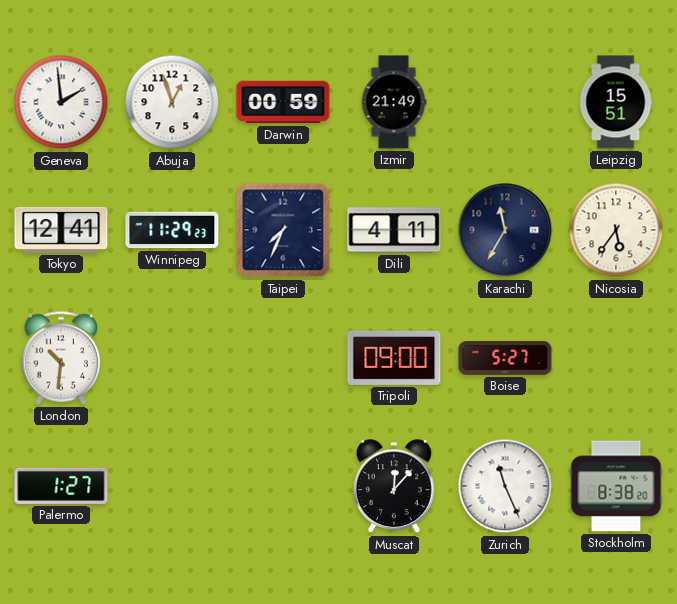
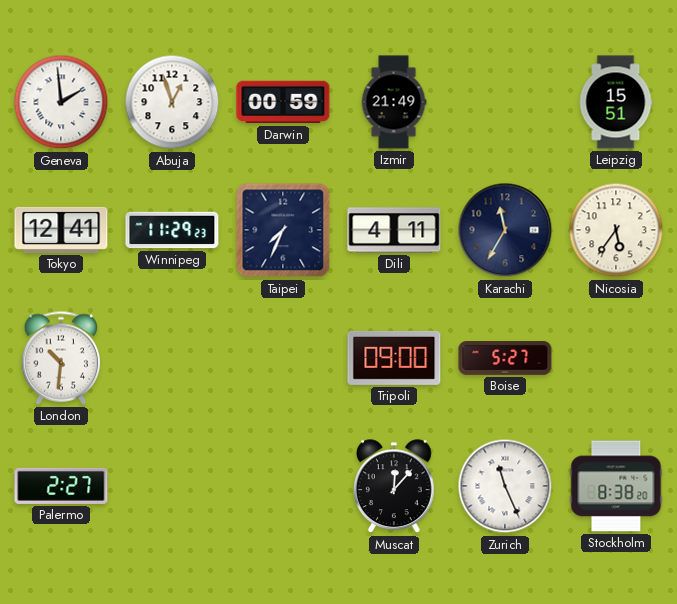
Palermo: 1:27 -> 2:27
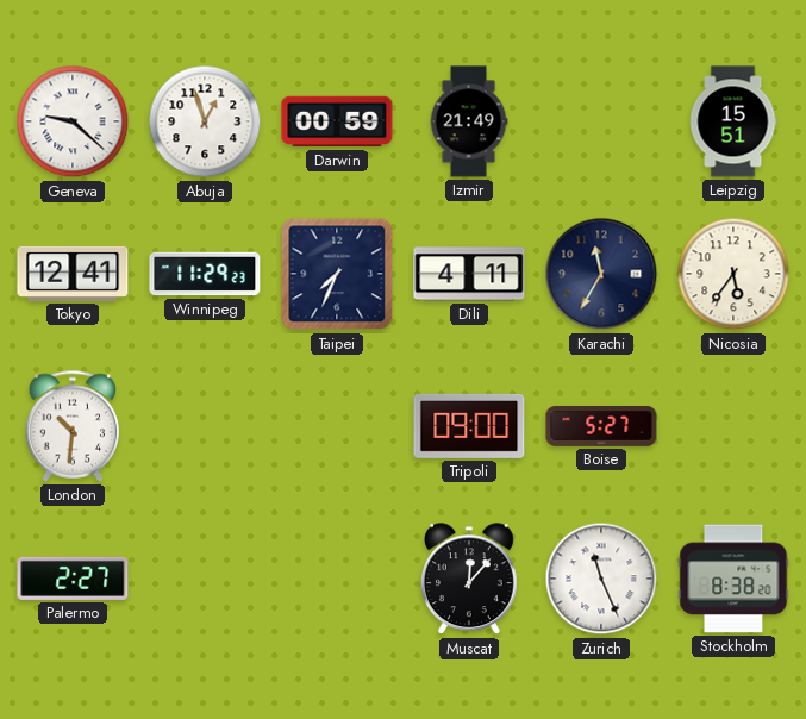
Geneva: 1:59 -> 9:22
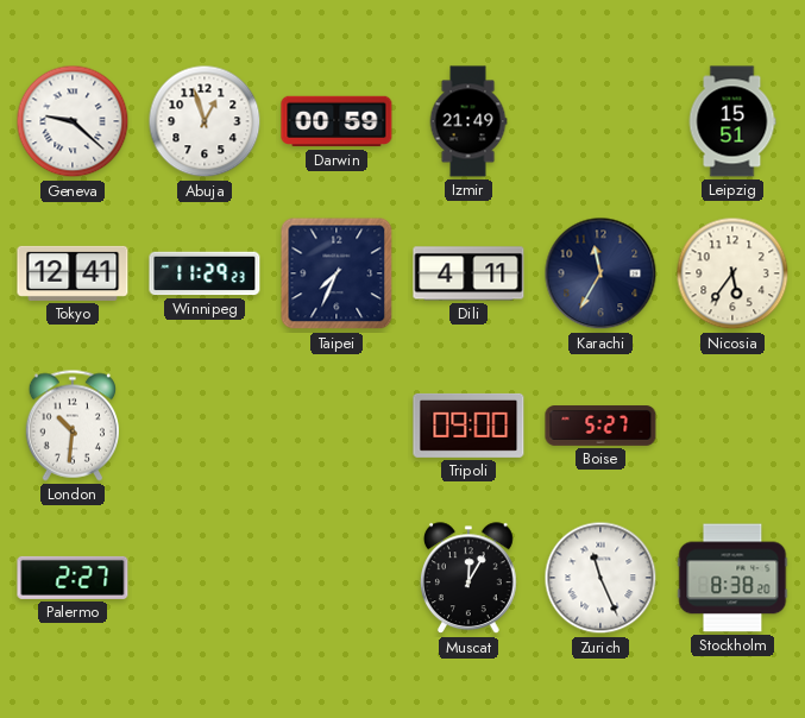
Muscat: 12:07 -> 12:05
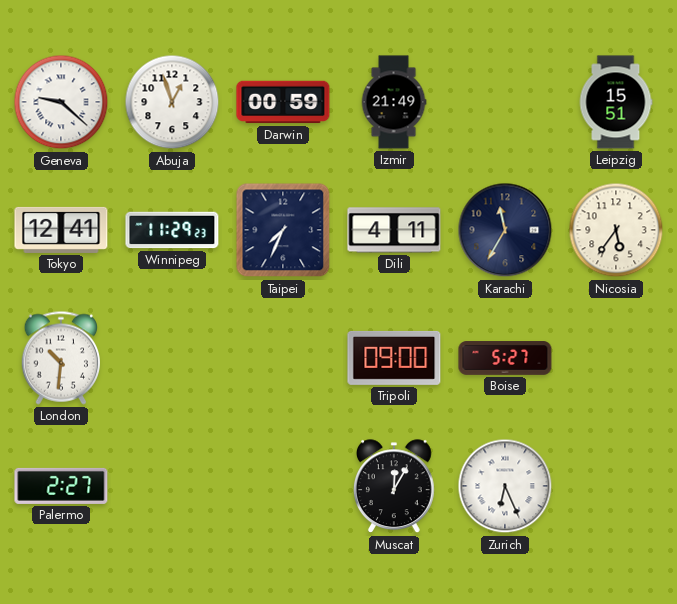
Zurich: 11:26 -> 6:26
Stockholm: 8:38 -> none
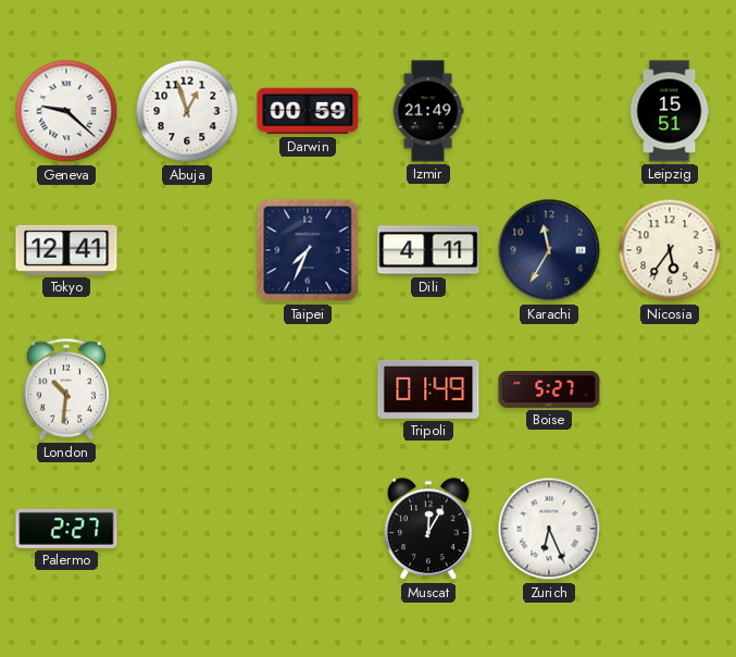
Winnipeg: 11:29 -> none
Tripoli: 09:00 -> 01:49
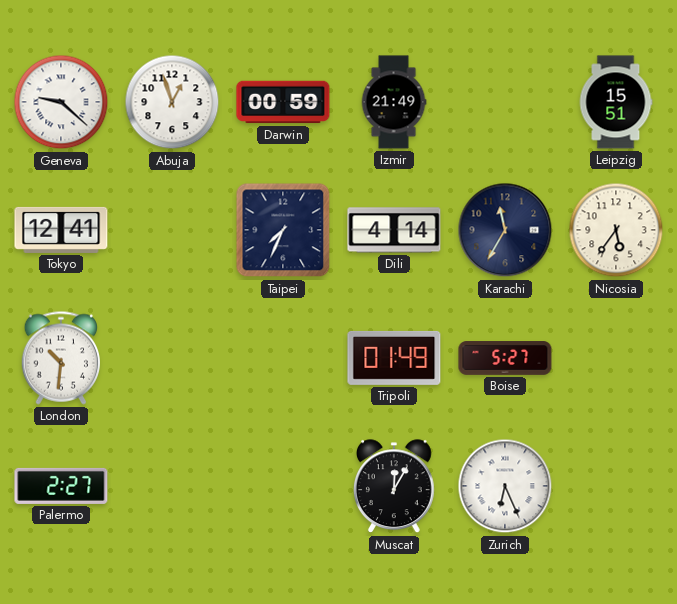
Dili: 4:11 -> 4:14
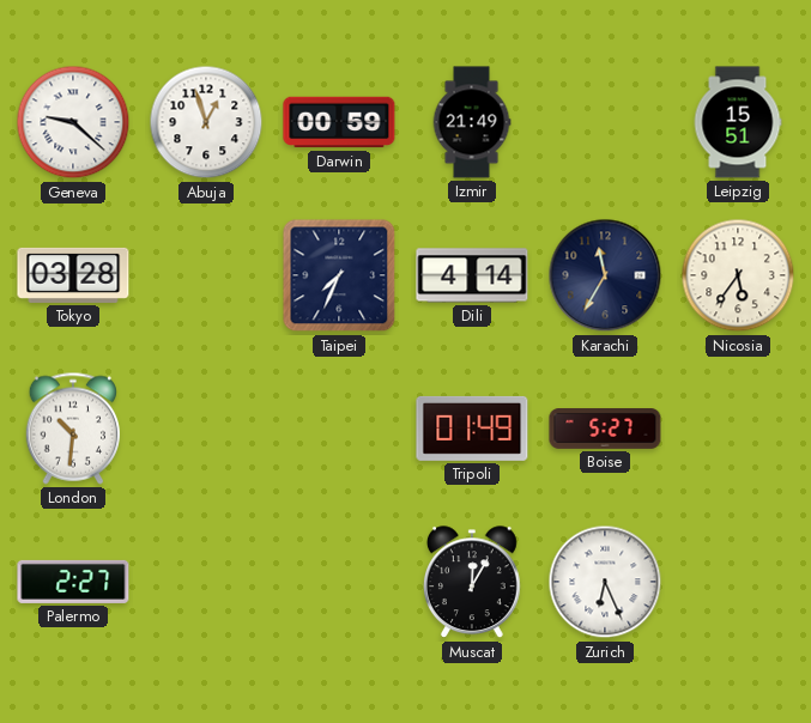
Tokyo: 12:41 -> 03:28
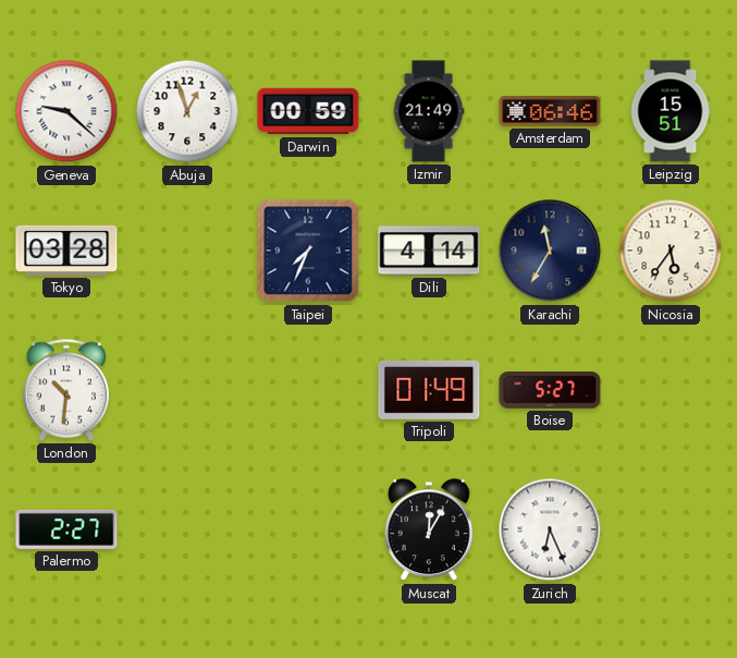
Amsterdam: none -> 06:46
